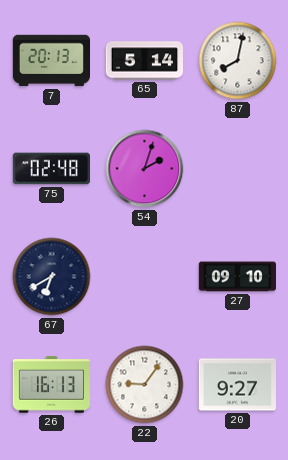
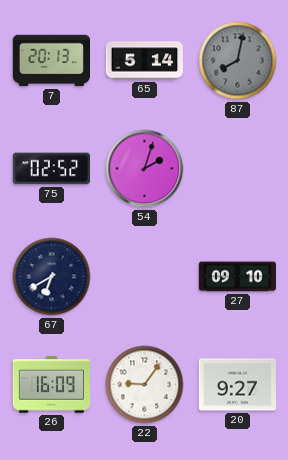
87 dial: white -> grey
75: 02:48 -> 02:52
26: 16:13 -> 16:09
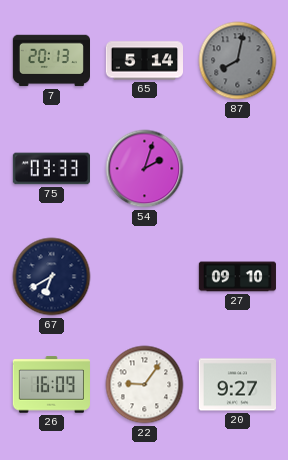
75: 02:52 -> 03:33
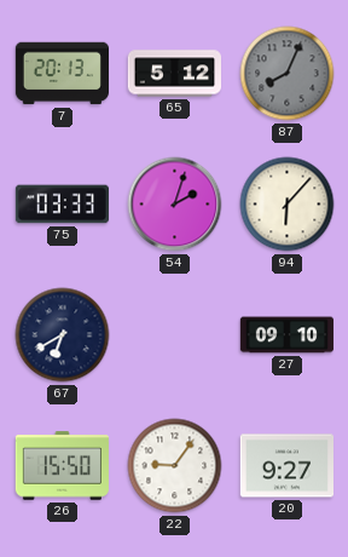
65: 5:14 -> 5:12
87: 8:02 -> 8:04
94: none -> 6:07
26: 16:09 -> 15:50
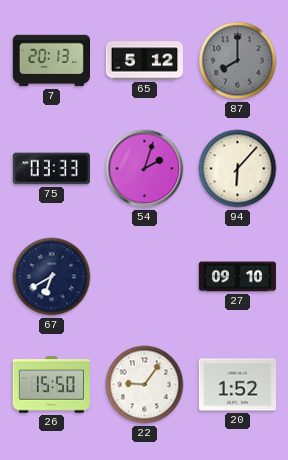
87: 8:04 -> 8:00
20: 9:27 -> 1:52
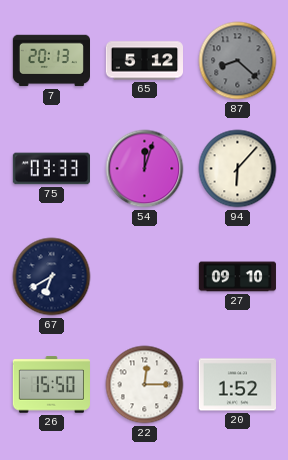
87: 8:00 -> 8:22
54: 2:03 -> 12:03
22: 9:06 -> 12:15
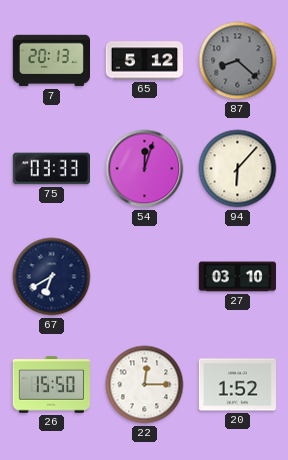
27: 09:10 -> 03:10
